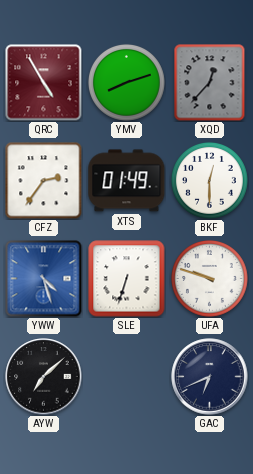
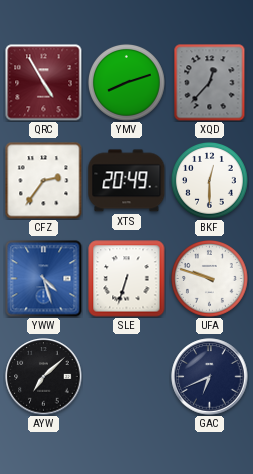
XTS: 01:49 -> 20:49
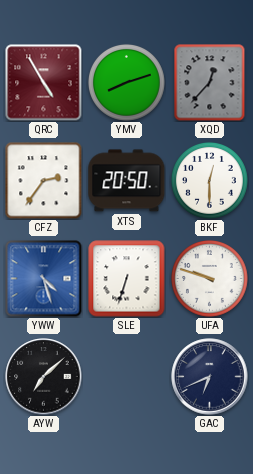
XTS: 20:49 -> 20:50
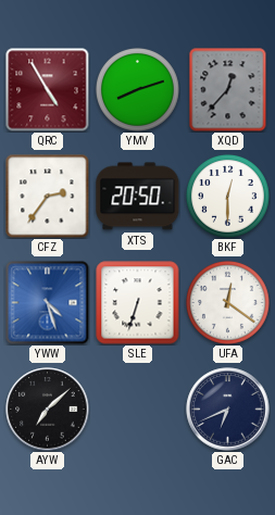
UFA: 9:48 -> 12:21
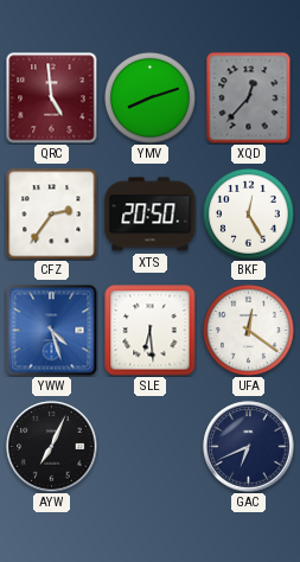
QRC: 4:55 -> 4:59
BKF: 12:30 -> 12:25
SLE: 6:33 -> 6:29
AYW: 7:08 -> 7:04
